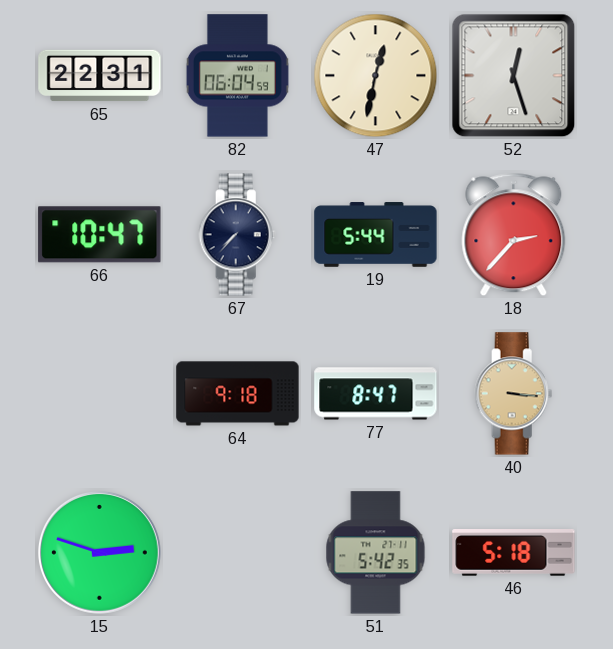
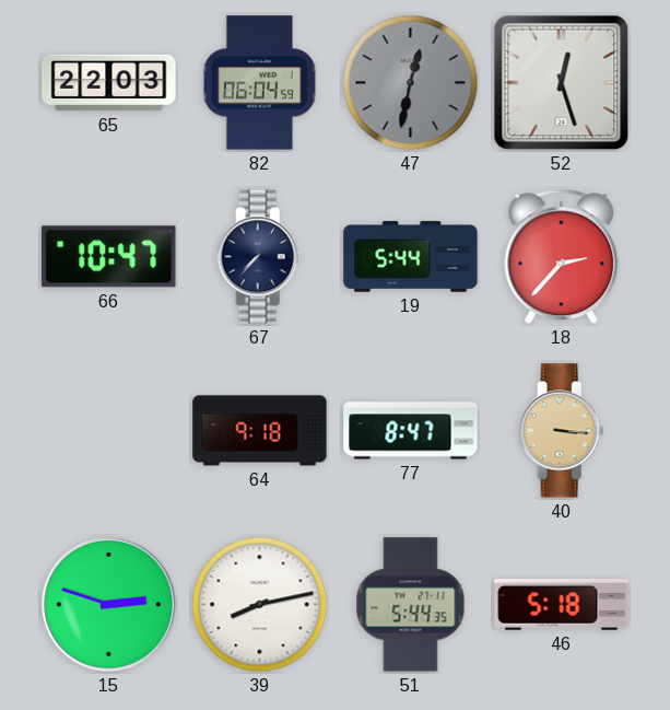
65: 22:31 -> 22:03
47 dial: cream -> grey
39: none -> 8:13
51: 5:42 -> 5:44
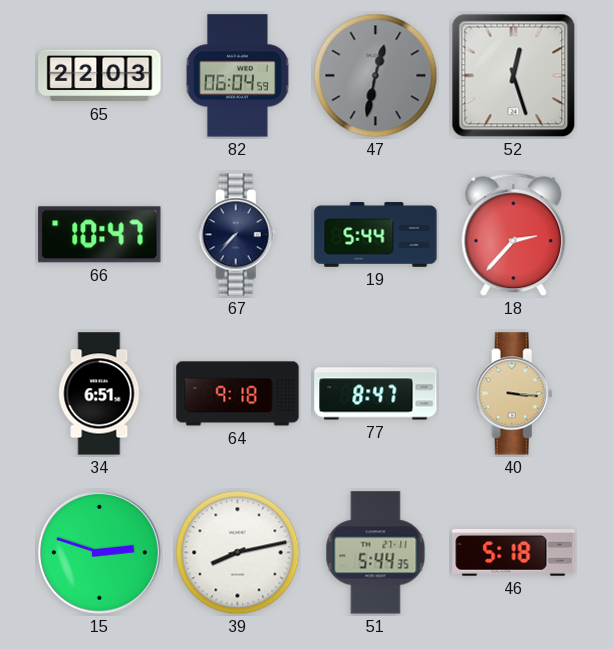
34: none -> 6:51
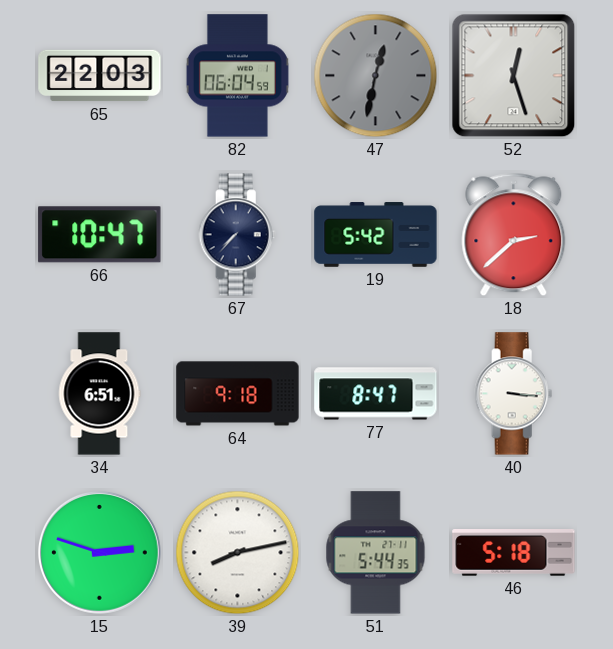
19: 5:44 -> 5:42
18: 2:37 -> 2:38
40 dial: champagne -> white
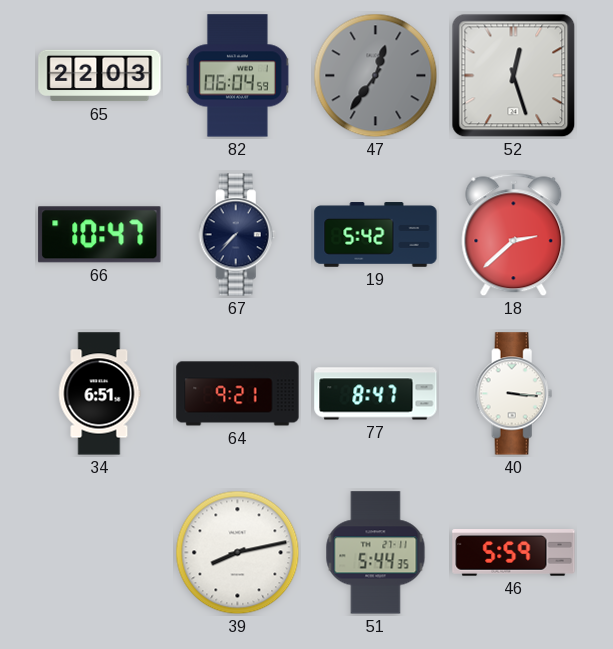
47: 12:32 -> 12:36
64: 9:18 -> 9:21
15: 2:48 -> none
46: 5:18 -> 5:59
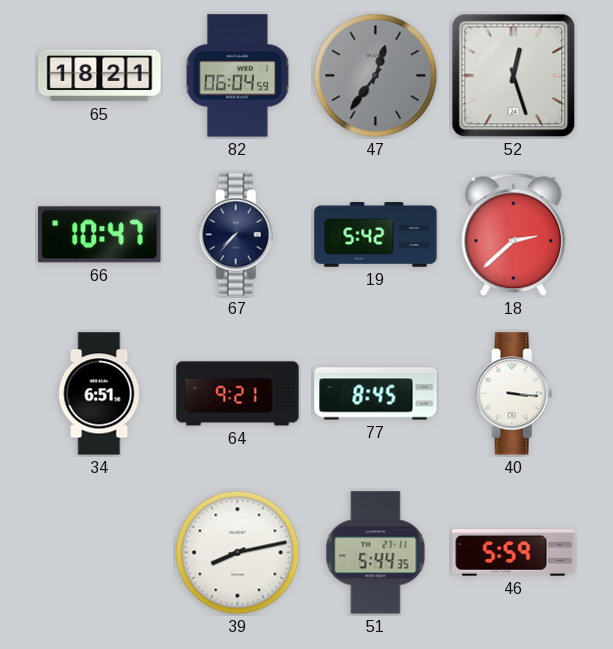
65: 22:03 -> 18:21
77: 8:47 -> 8:45
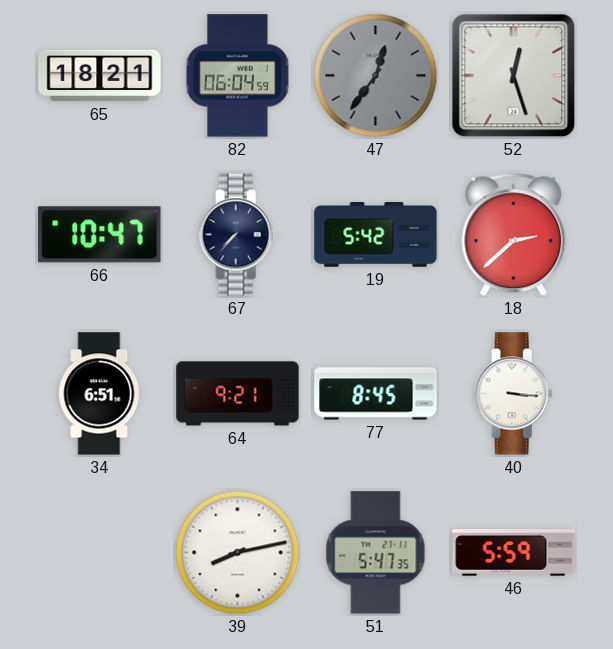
51: 5:44 -> 5:47
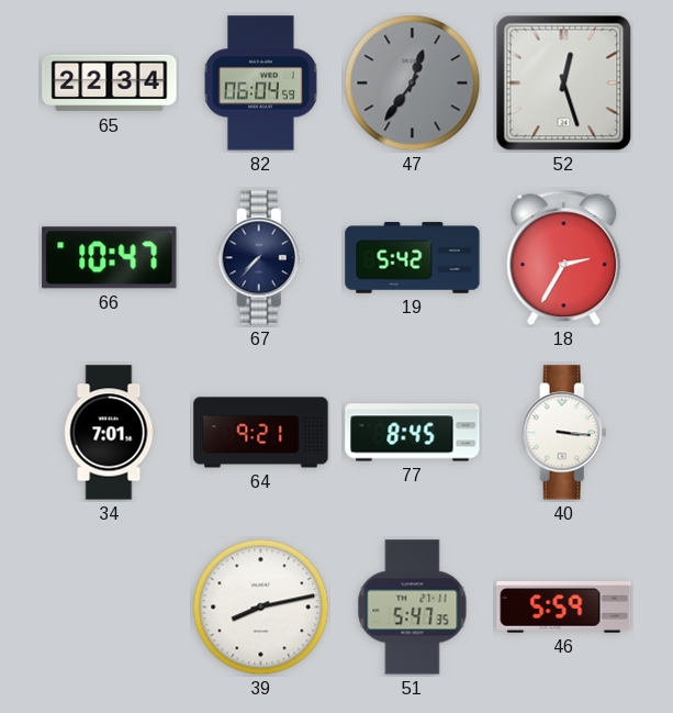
65: 18:21 -> 22:34
18: 2:38 -> 2:35
34: 6:51 -> 7:01
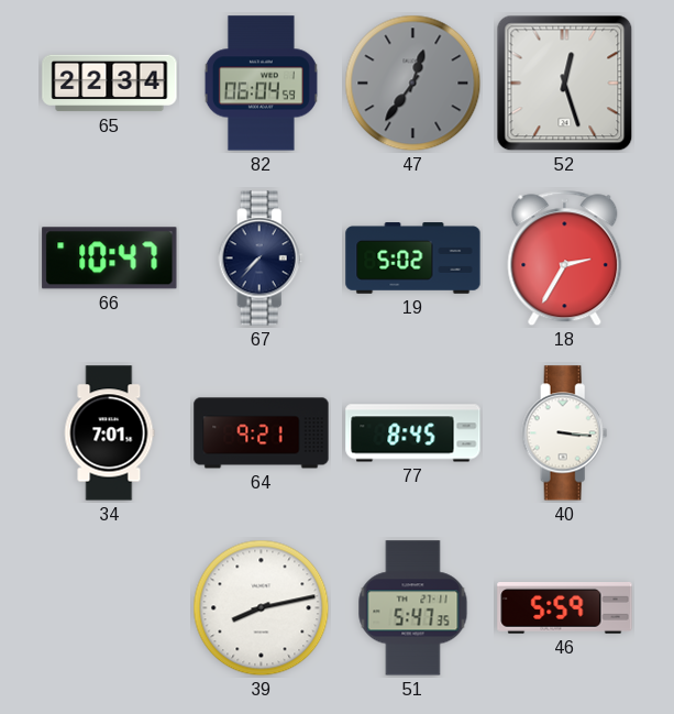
19: 5:42 -> 5:02
